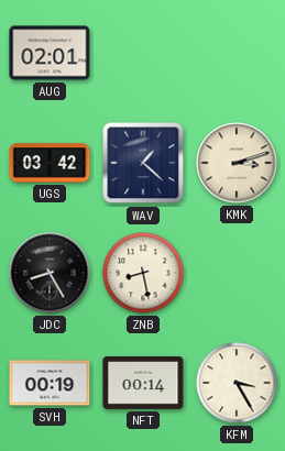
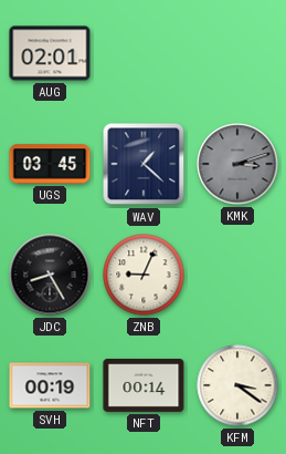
UGS: 03:42 -> 03:45
KMK dial: cream -> grey
ZNB: 8:28 -> 9:04
KFM: 3:25 -> 3:21
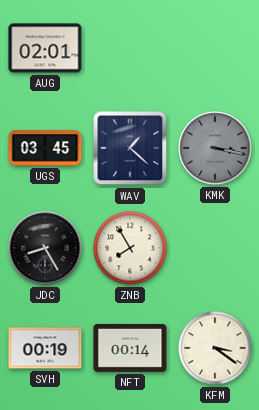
KMK: 3:12 -> 3:17
ZNB: 9:04 -> 7:55
